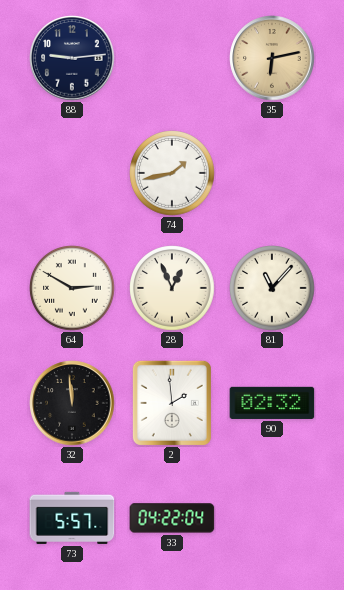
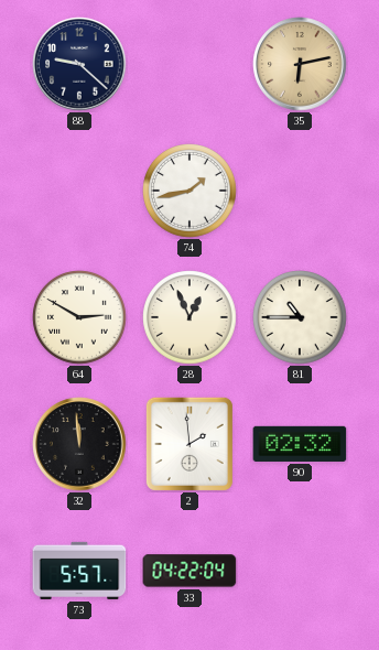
88: 9:14 -> 9:22
81: 11:07 -> 10:45
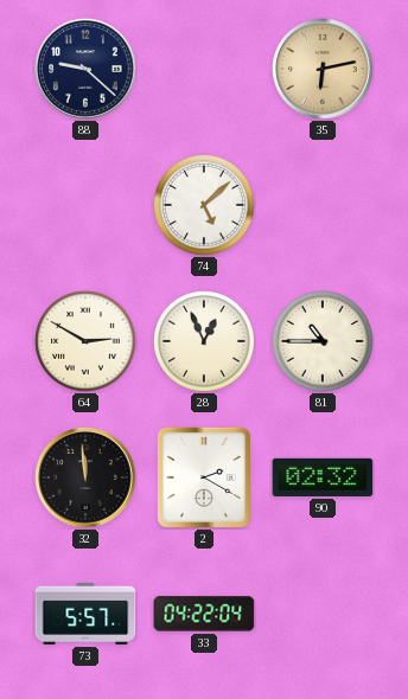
74: 1:43 -> 5:08
2: 1:59 -> 2:20
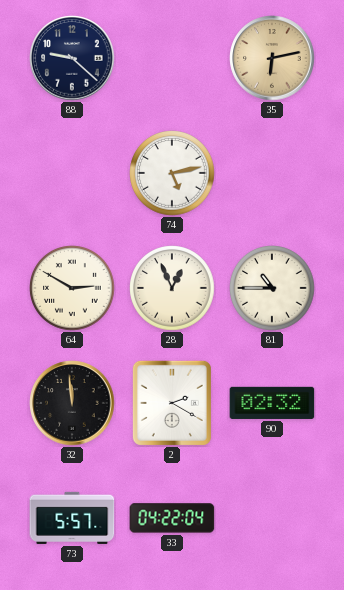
74: 5:08 -> 5:13
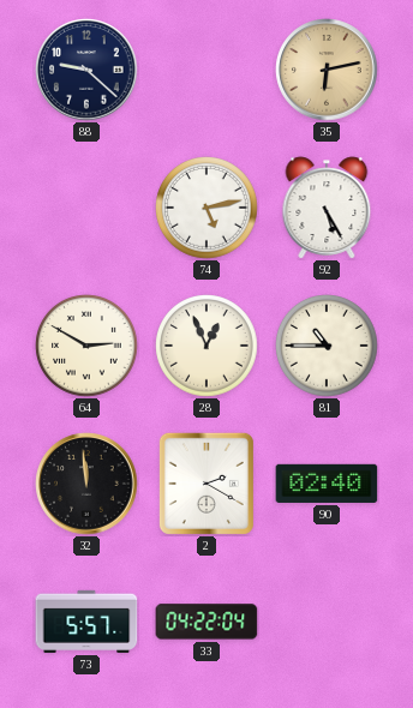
92: none -> 5:25
90: 02:32 -> 02:40
